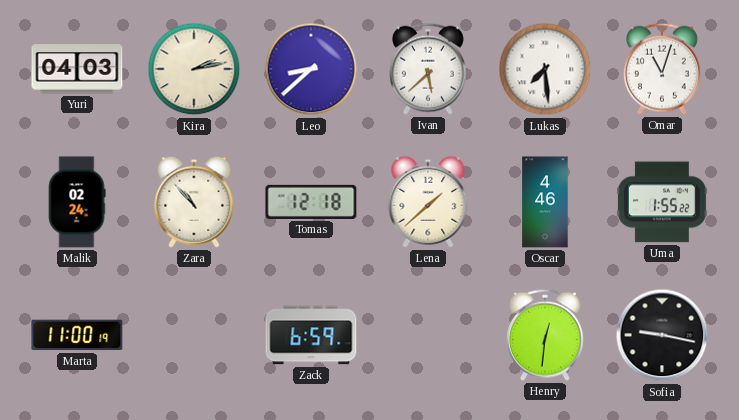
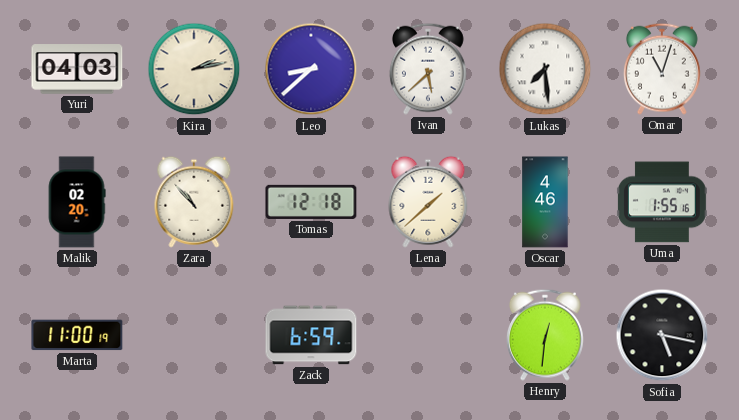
Malik: 02:24 -> 02:20
Uma: 1:55:22 -> 1:55:16
Sofia: 9:17 -> 5:17
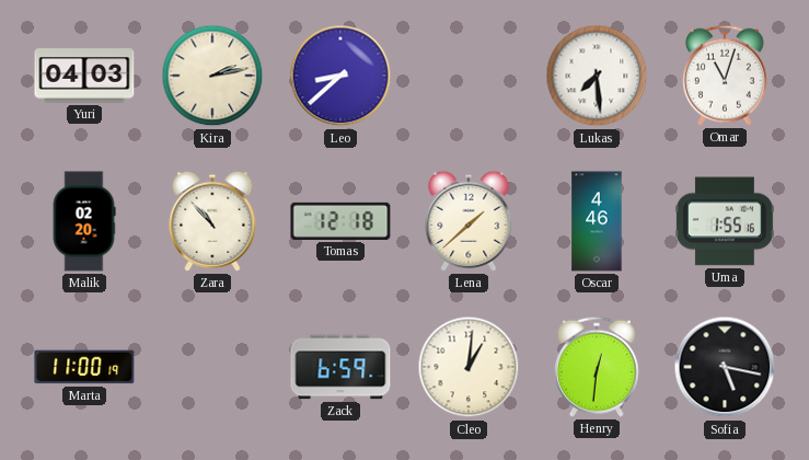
Ivan: 5:38 -> none
Cleo: none -> 1:01
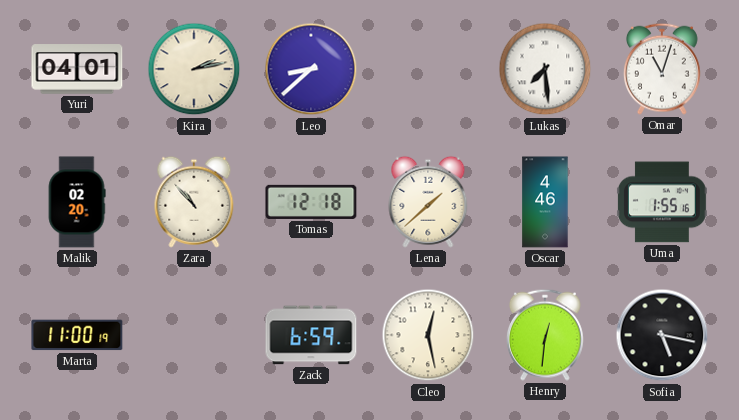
Yuri: 04:03 -> 04:01
Cleo: 1:01 -> 12:28
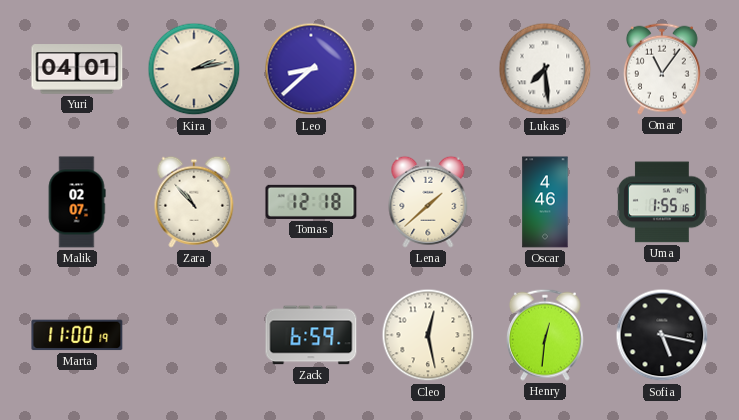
Omar: 11:03 -> 11:06
Malik: 02:20 -> 02:07
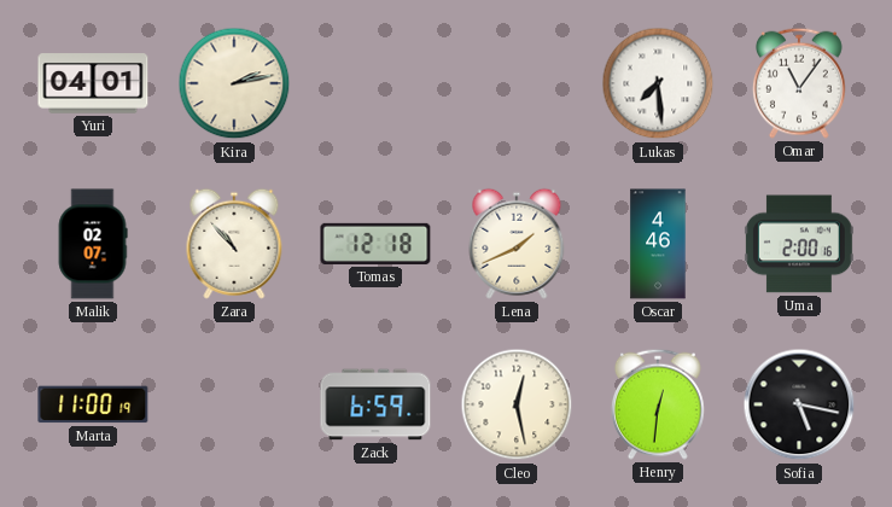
Leo: 8:38 -> none
Lena: 1:38 -> 1:41
Uma: 1:55 -> 2:00
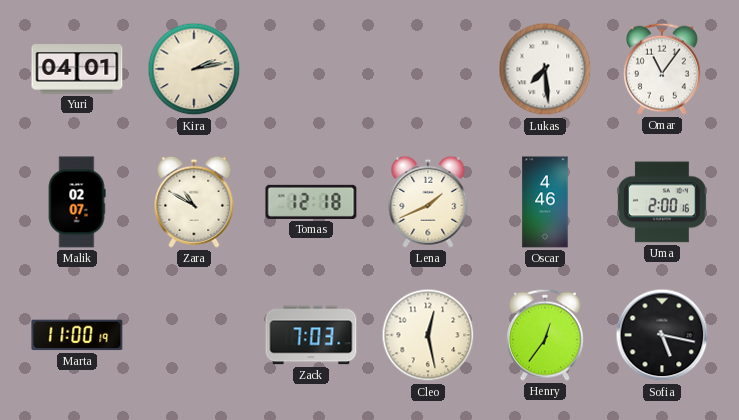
Zara: 10:53 -> 10:50
Zack: 6:59 -> 7:03
Henry: 12:31 -> 12:36
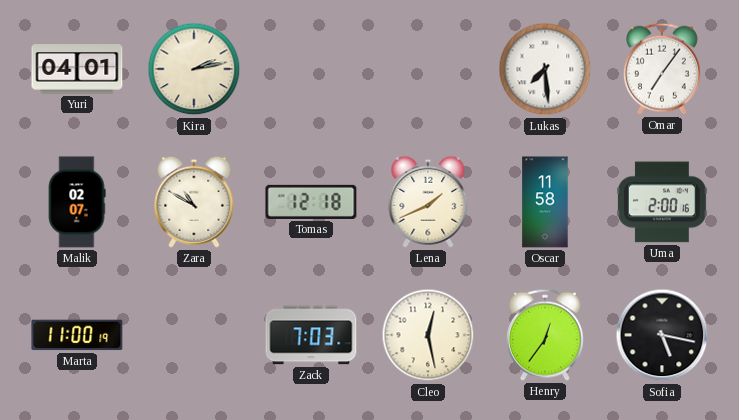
Omar: 11:06 -> 7:06
Oscar: 4:46 -> 11:58
